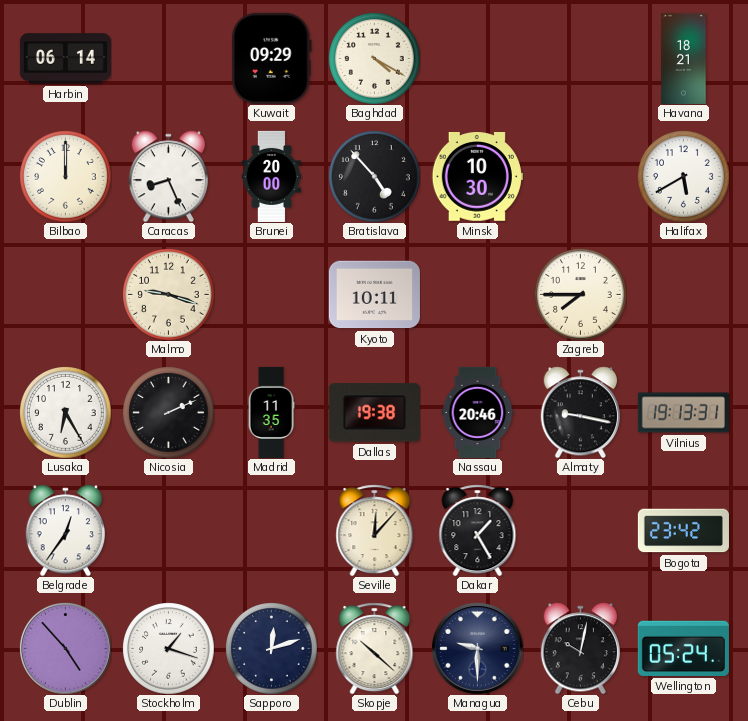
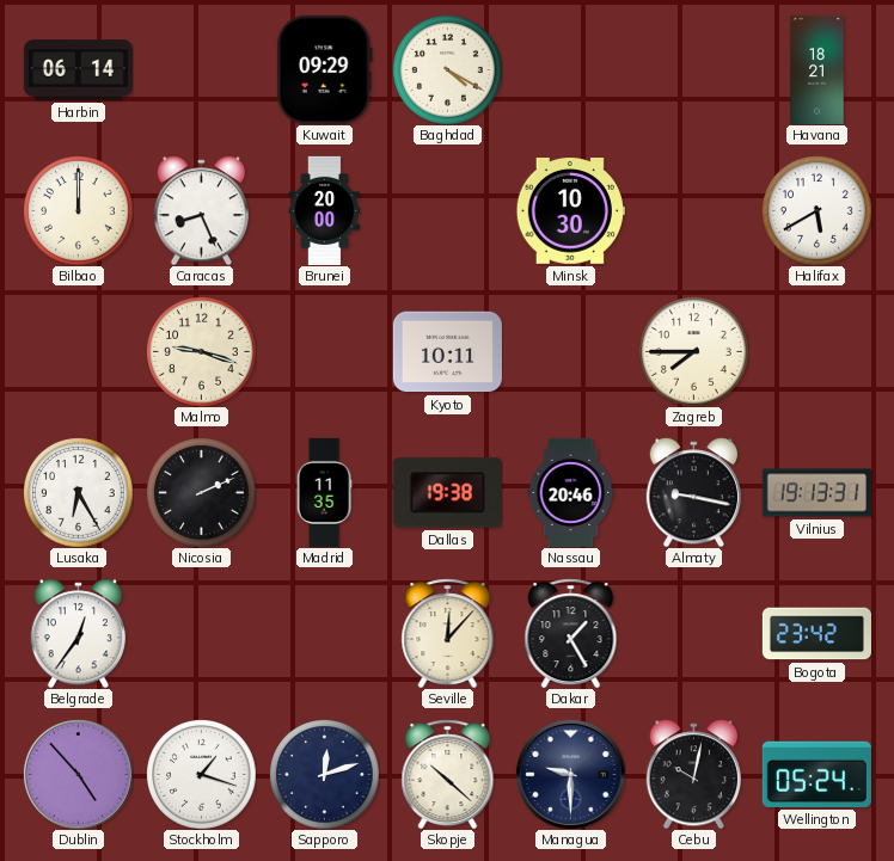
Bratislava: 4:53 -> none
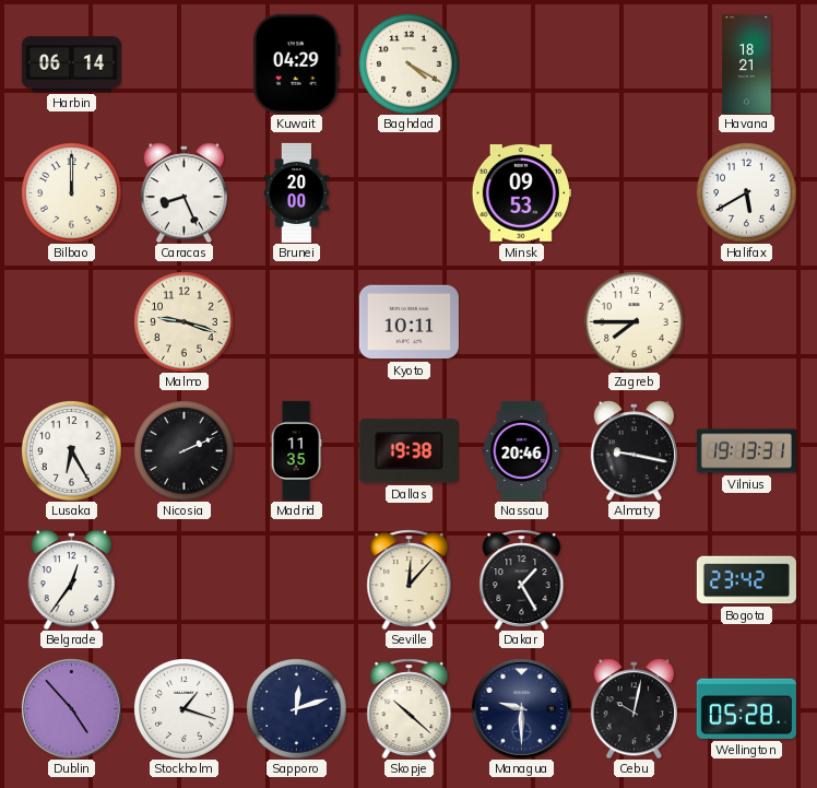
Kuwait: 09:29 -> 04:29
Minsk: 10:30 -> 09:53
Wellington: 05:24 -> 05:28
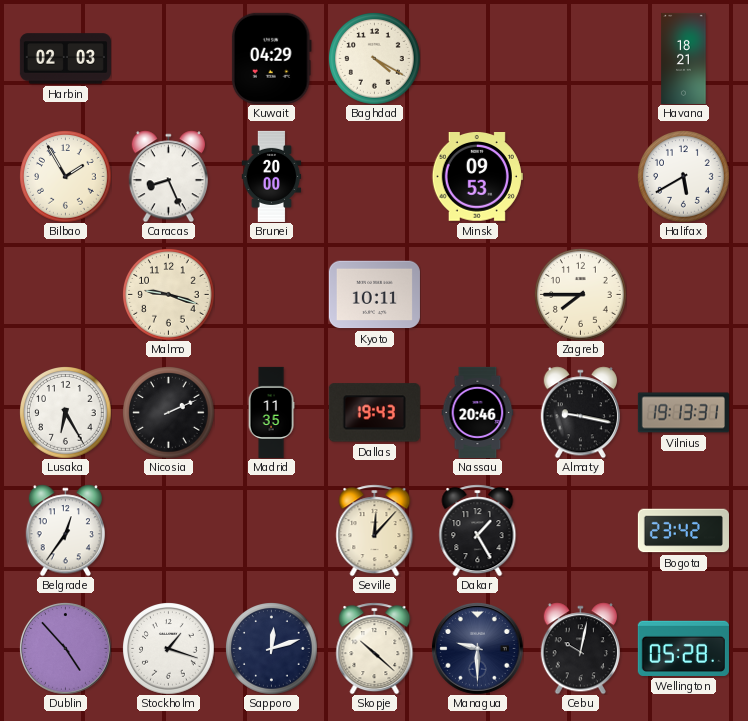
Harbin: 06:14 -> 02:03
Bilbao: 12:00 -> 1:55
Dallas: 19:38 -> 19:43
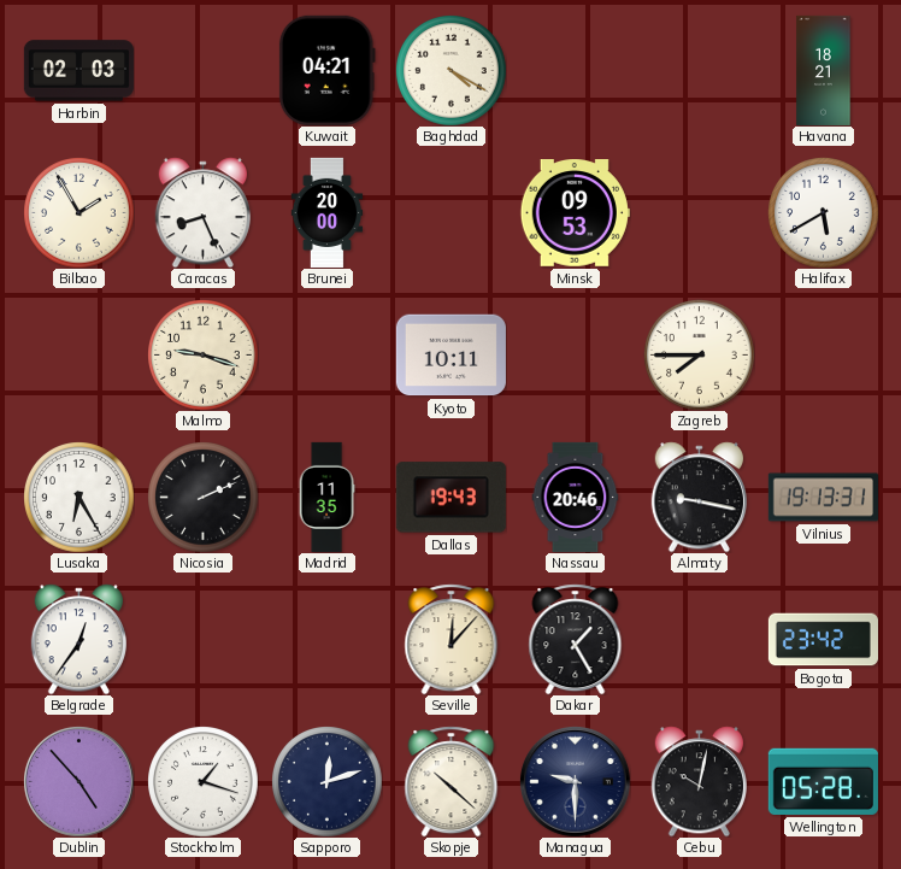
Kuwait: 04:29 -> 04:21
